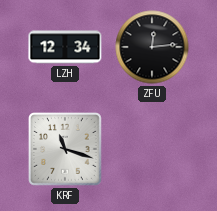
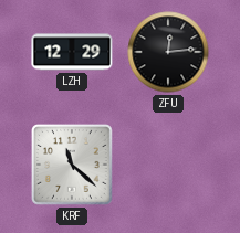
LZH: 12:34 -> 12:29
KRF: 11:18 -> 11:22
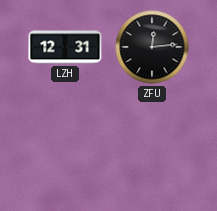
LZH: 12:29 -> 12:31
KRF: 11:22 -> none
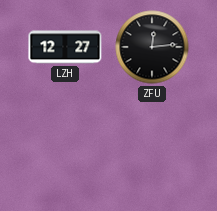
LZH: 12:31 -> 12:27
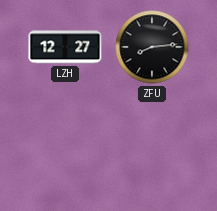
ZFU: 12:14 -> 8:14
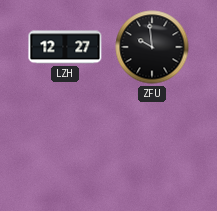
ZFU: 8:14 -> 9:59
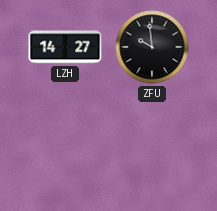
LZH: 12:27 -> 14:27
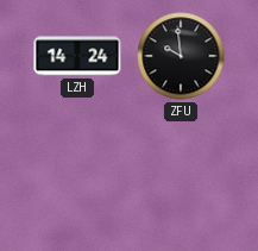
LZH: 14:27 -> 14:24
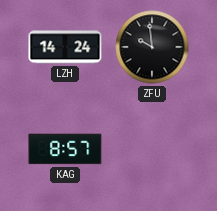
KAG: none -> 8:57
